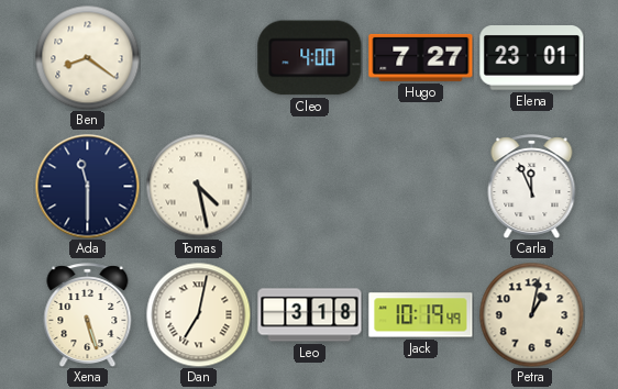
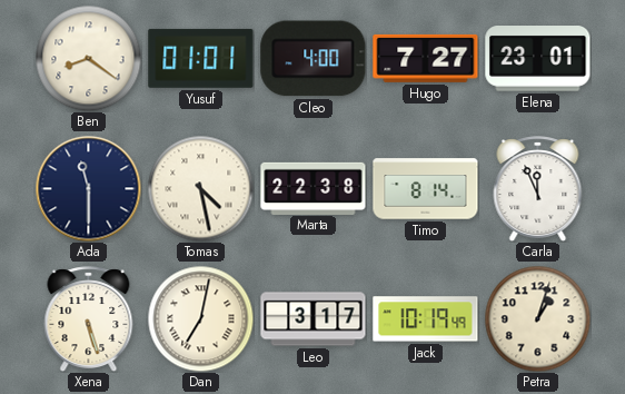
Yusuf: none -> 01:01
Marta: none -> 22:38
Timo: none -> 8:14
Leo: 3:18 -> 3:17
Petra: 1:02 -> 1:03
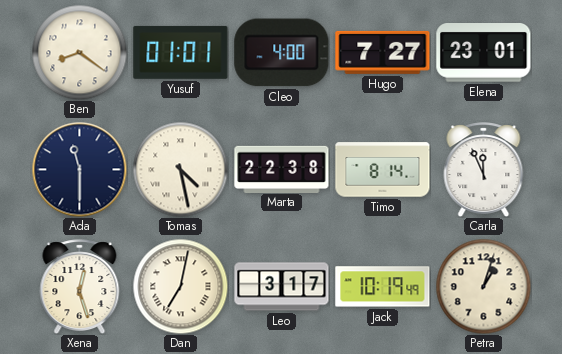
Xena: 5:27 -> 12:27
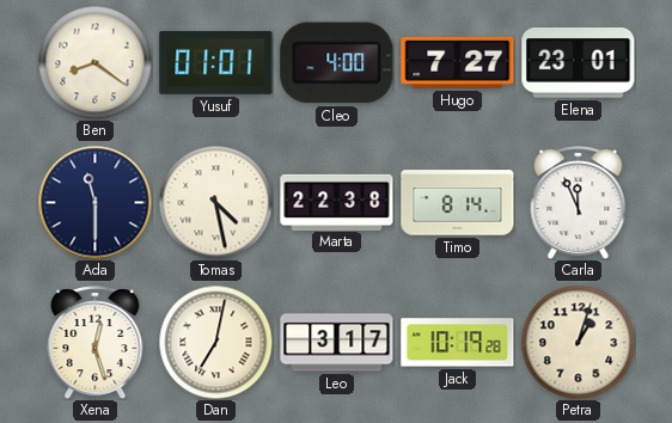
Jack: 10:19:49 -> 10:19:28
